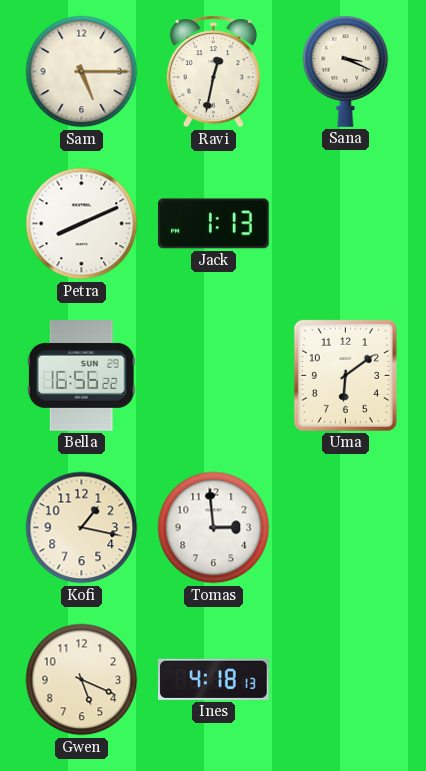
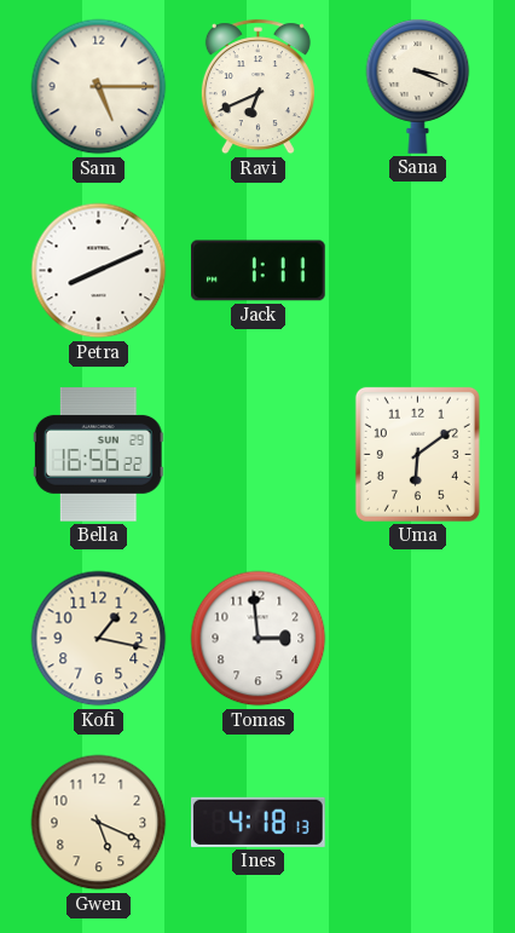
Ravi: 12:32 -> 6:41
Jack: 1:13 -> 1:11
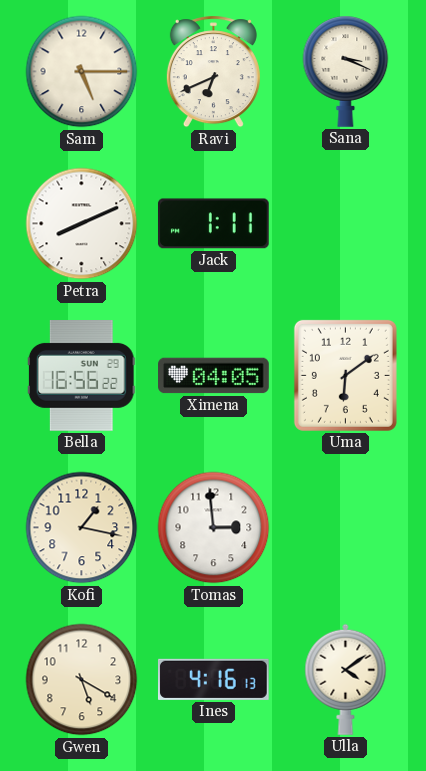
Ximena: none -> 04:05
Gwen: 5:19 -> 5:20
Ines: 4:18 -> 4:16
Ulla: none -> 4:09
